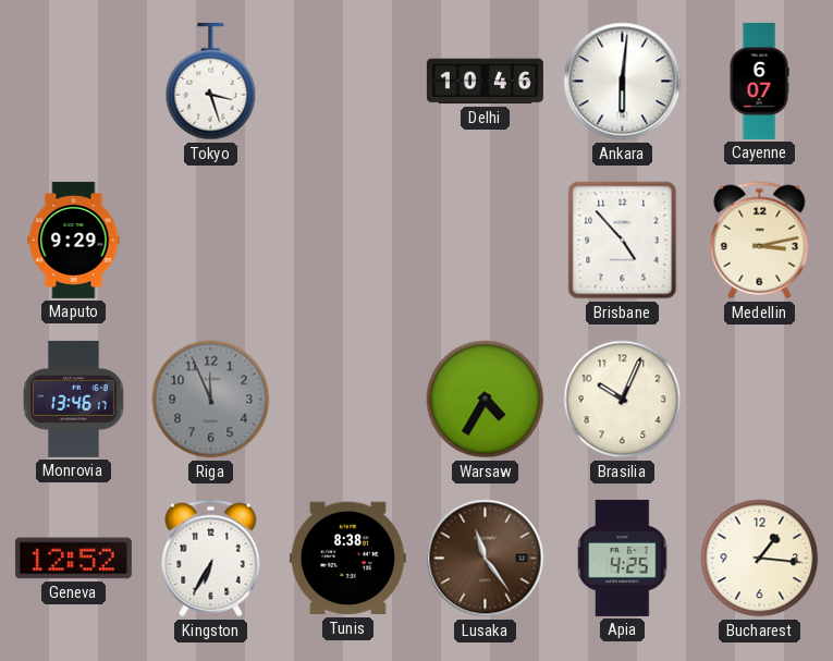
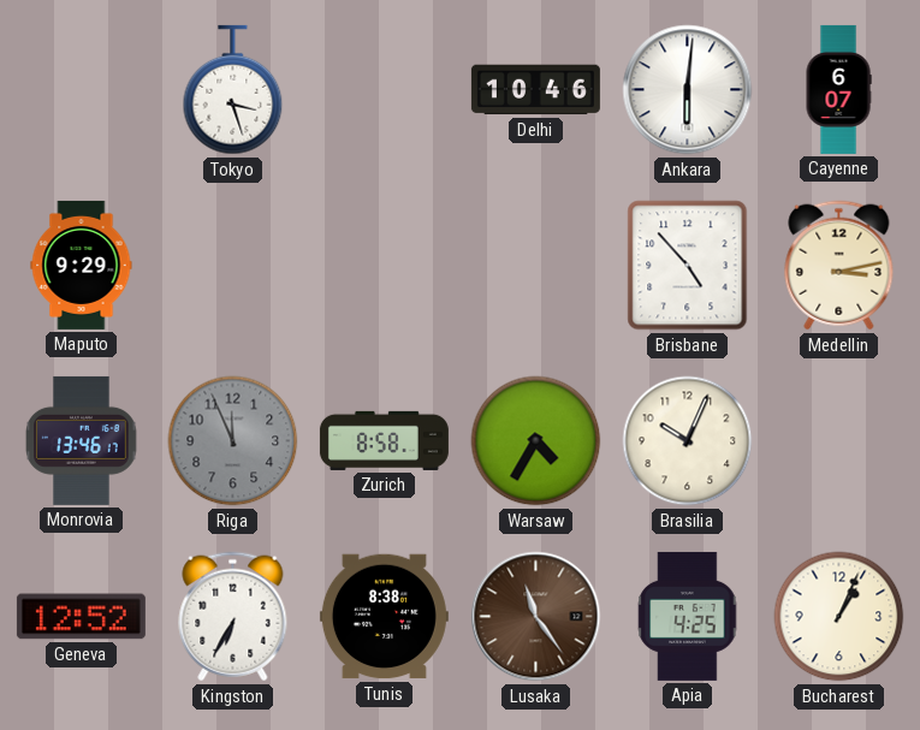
Zurich: none -> 8:58
Bucharest: 1:16 -> 1:04
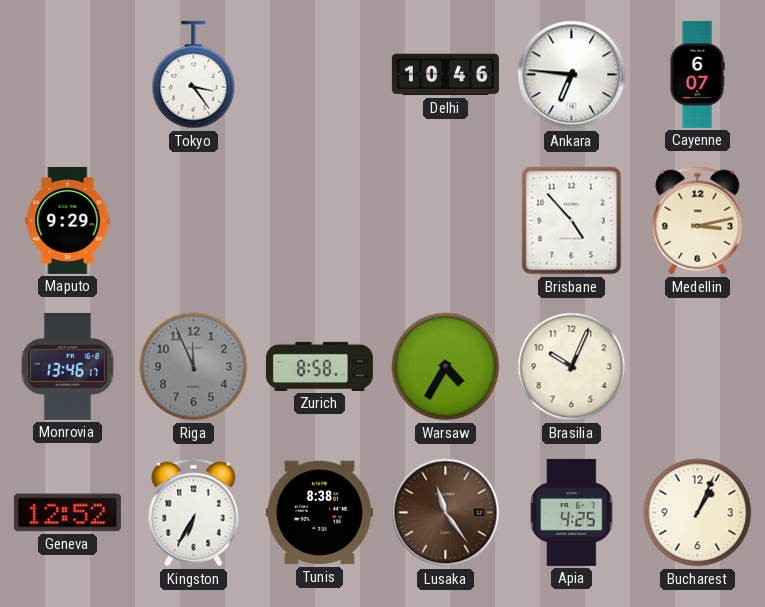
Tokyo: 3:27 -> 3:24
Ankara: 6:01 -> 6:46
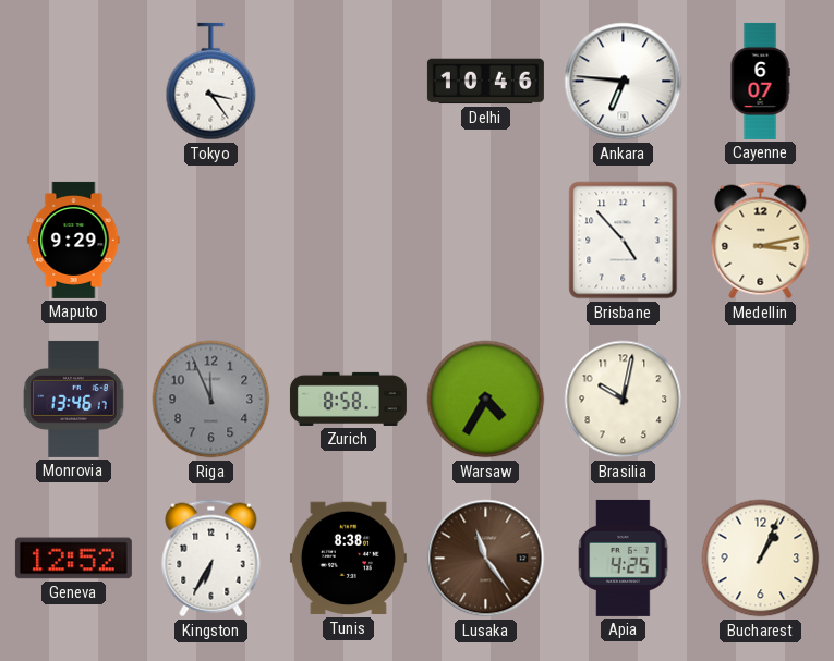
Brasilia: 10:04 -> 10:02
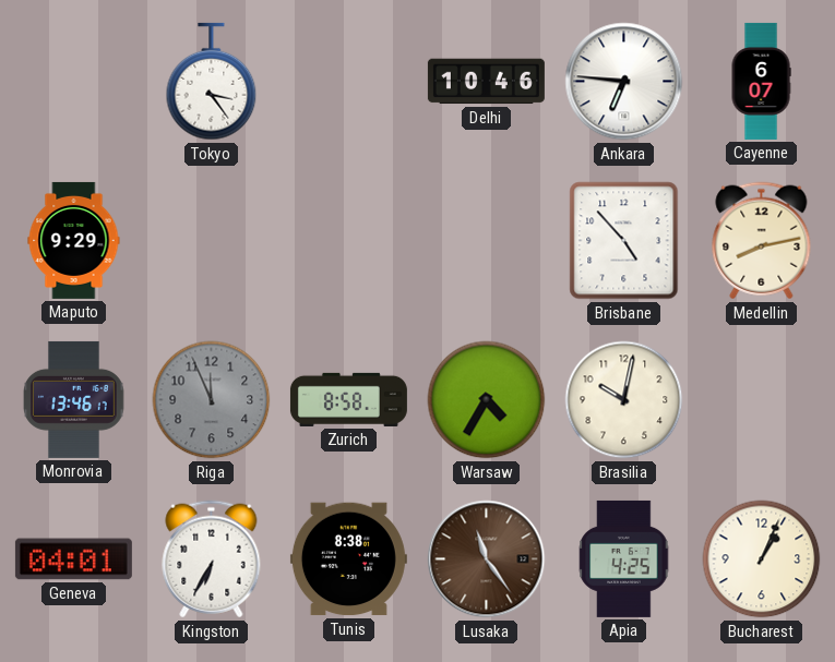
Medellin: 3:13 -> 8:13
Geneva: 12:52 -> 04:01
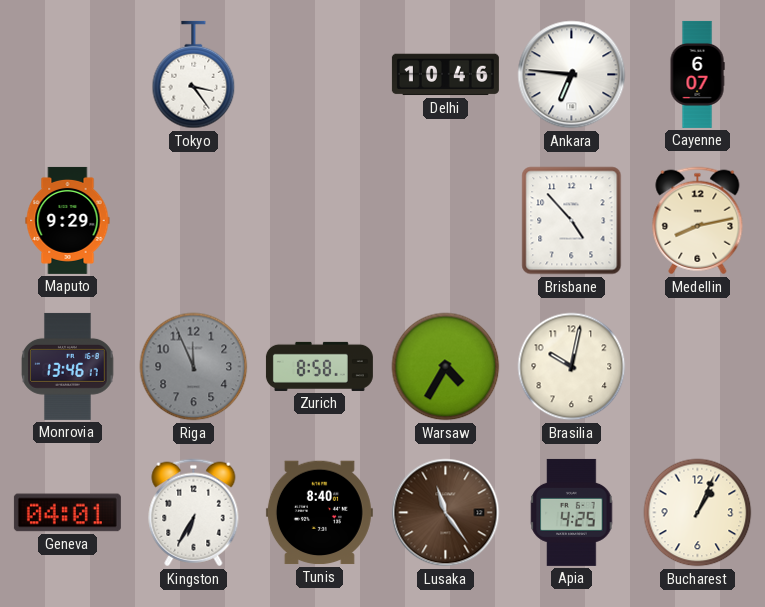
Tunis: 8:38 -> 8:40
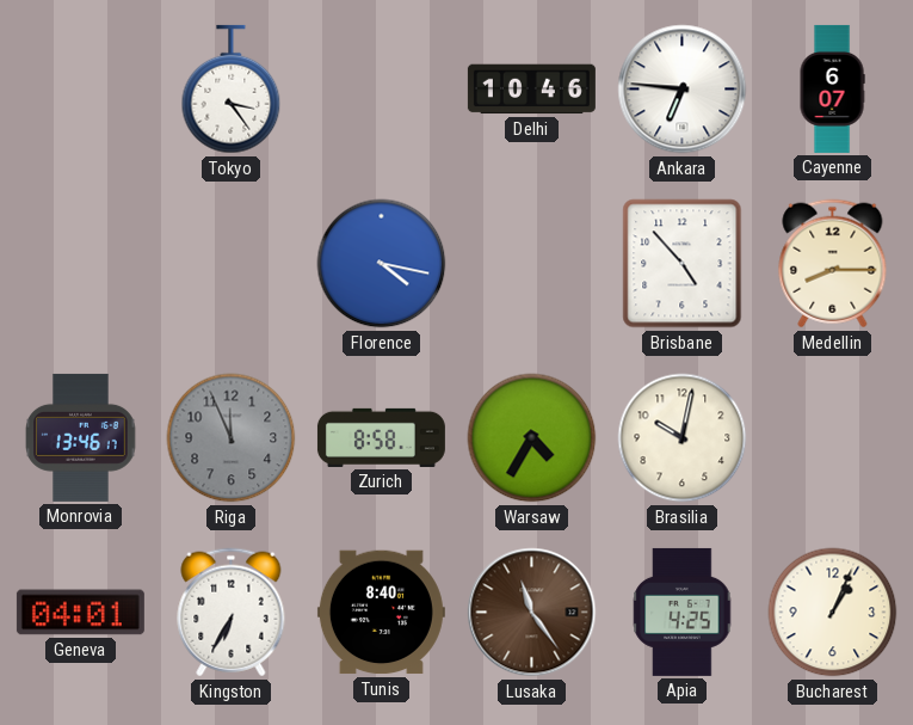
Maputo: 9:29 -> none
Florence: none -> 4:17
Medellin: 8:13 -> 8:15
